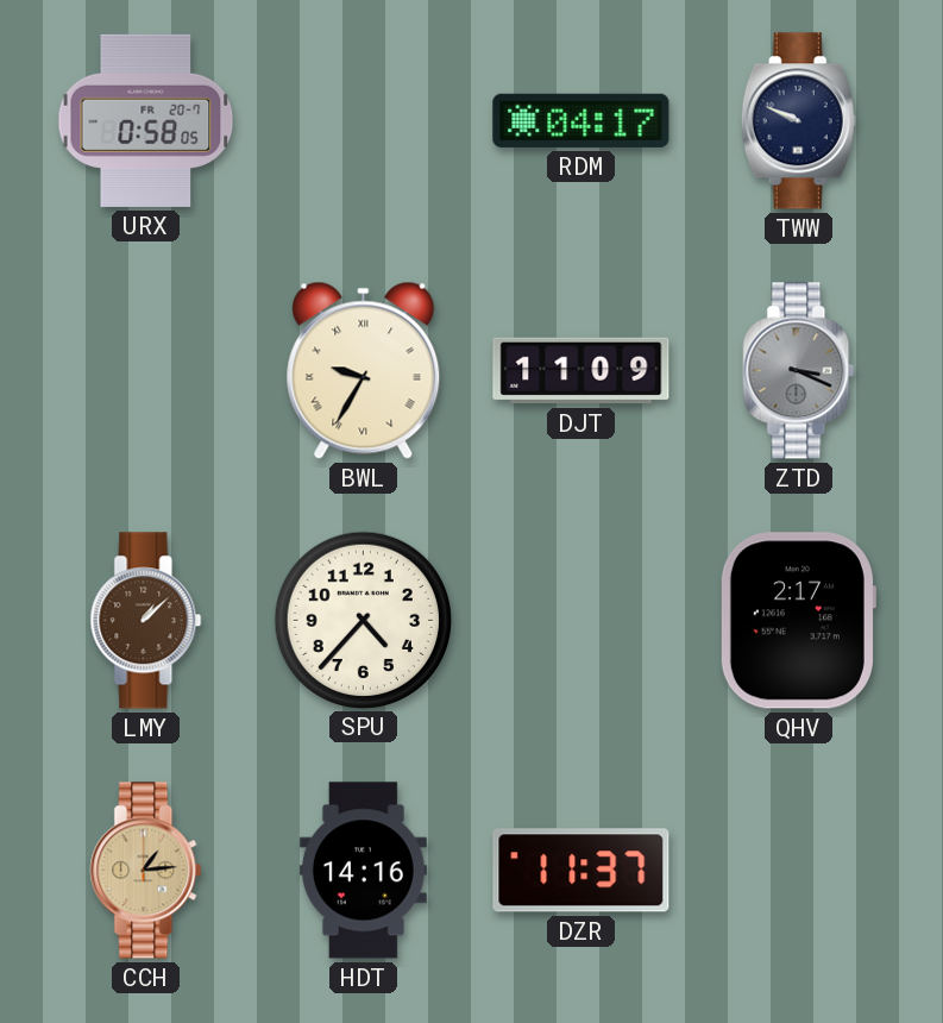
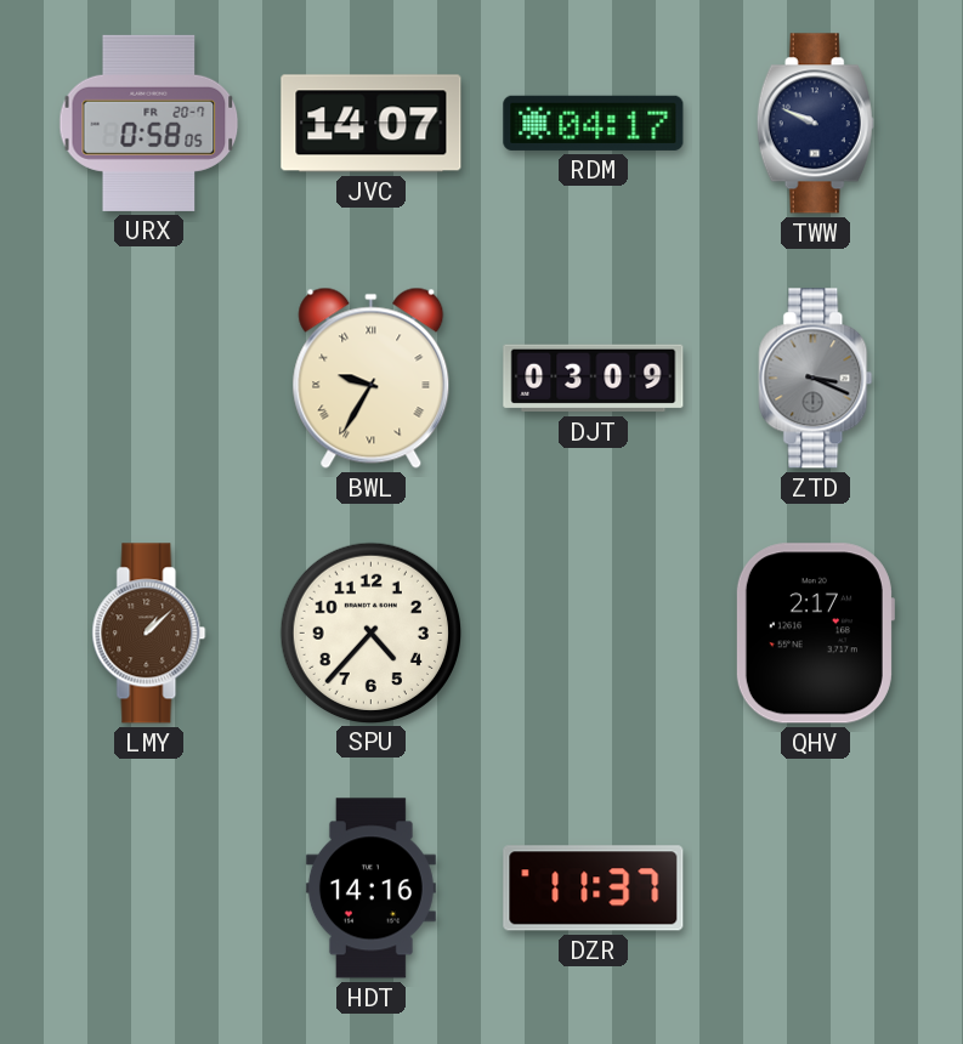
JVC: none -> 14:07
DJT: 11:09 -> 03:09
CCH: 1:14 -> none
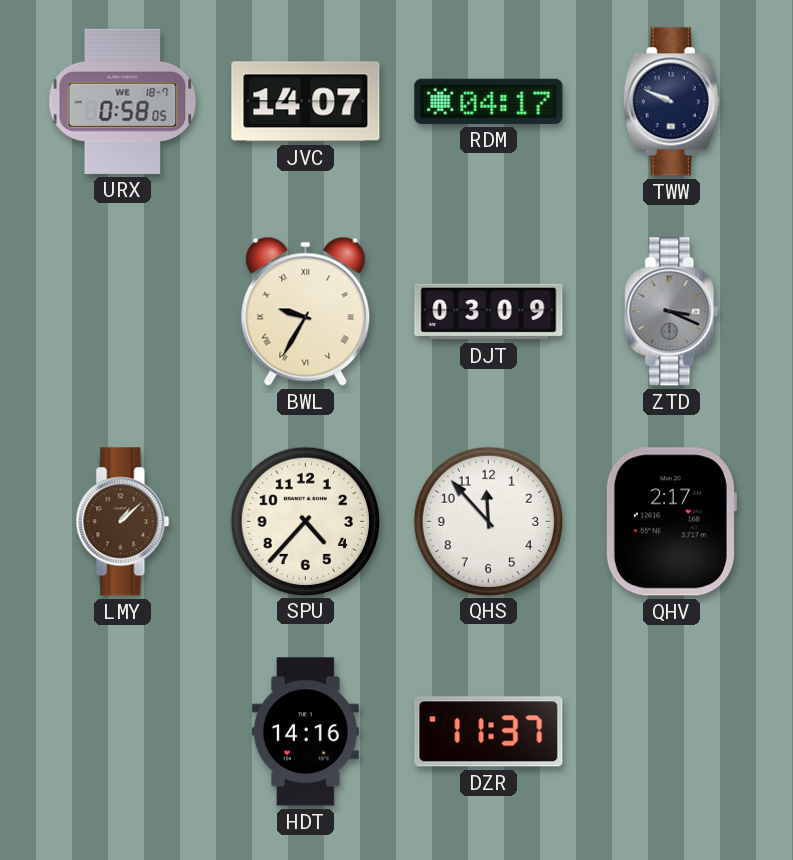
URX date: FR 20-7 -> WE 18-7
QHS: none -> 11:53
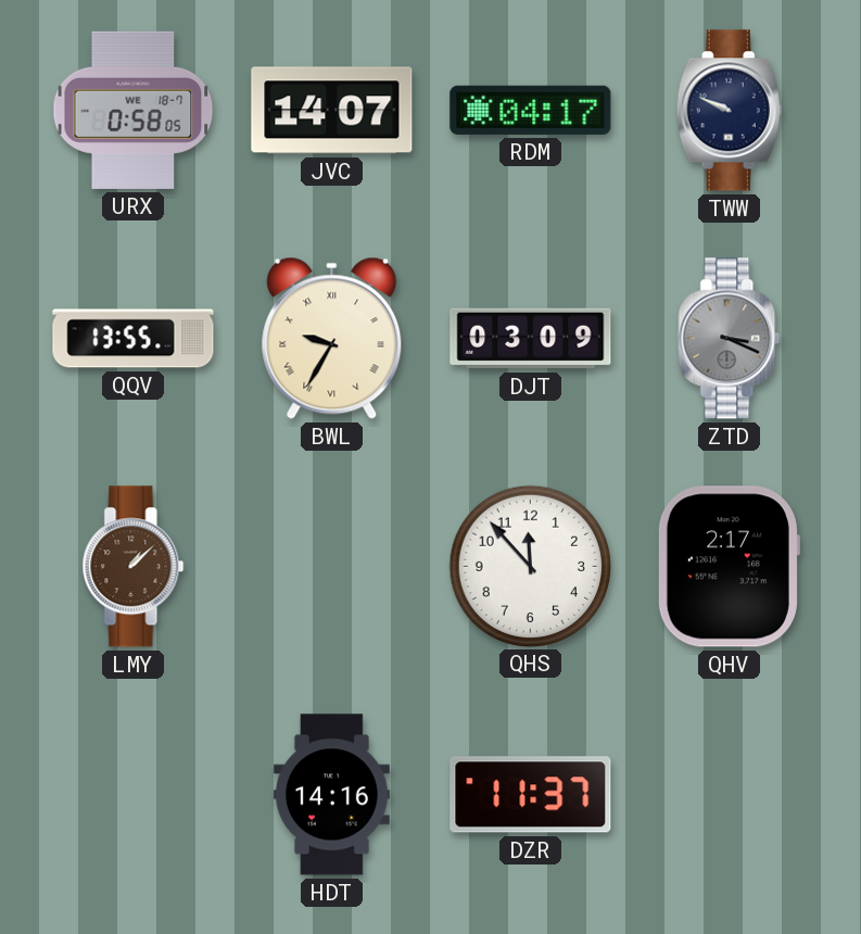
QQV: none -> 13:55
SPU: 4:37 -> none
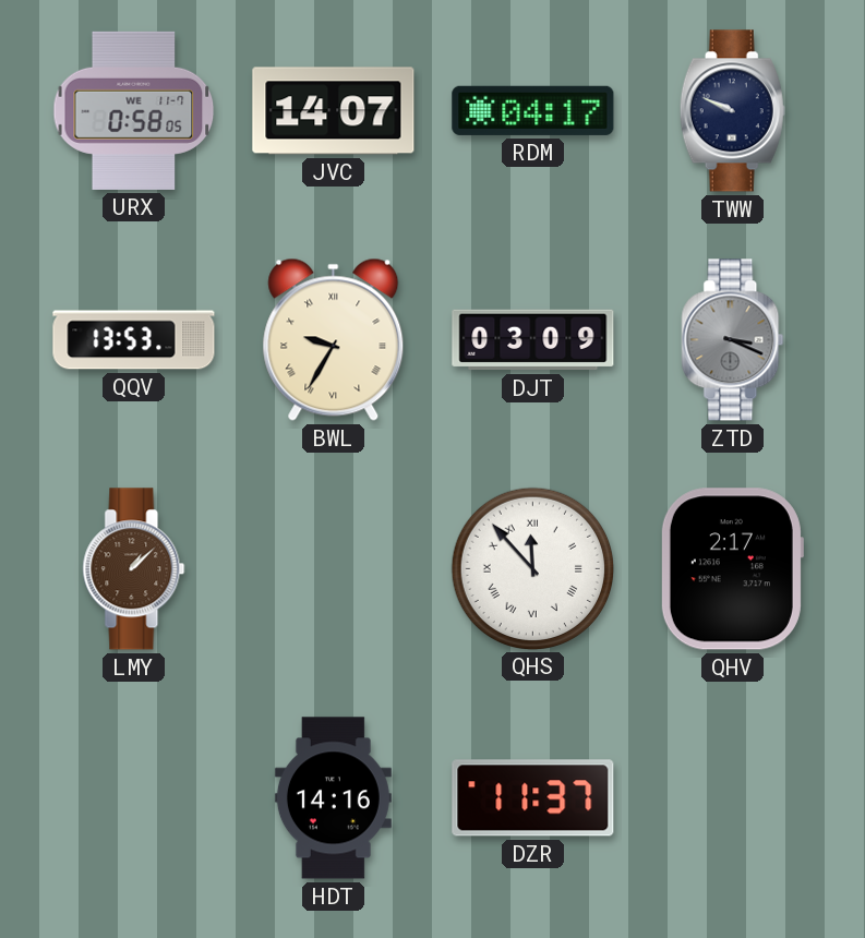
URX date: WE 18-7 -> WE 11-7
QQV: 13:55 -> 13:53
QHS numerals: Arabic -> Roman
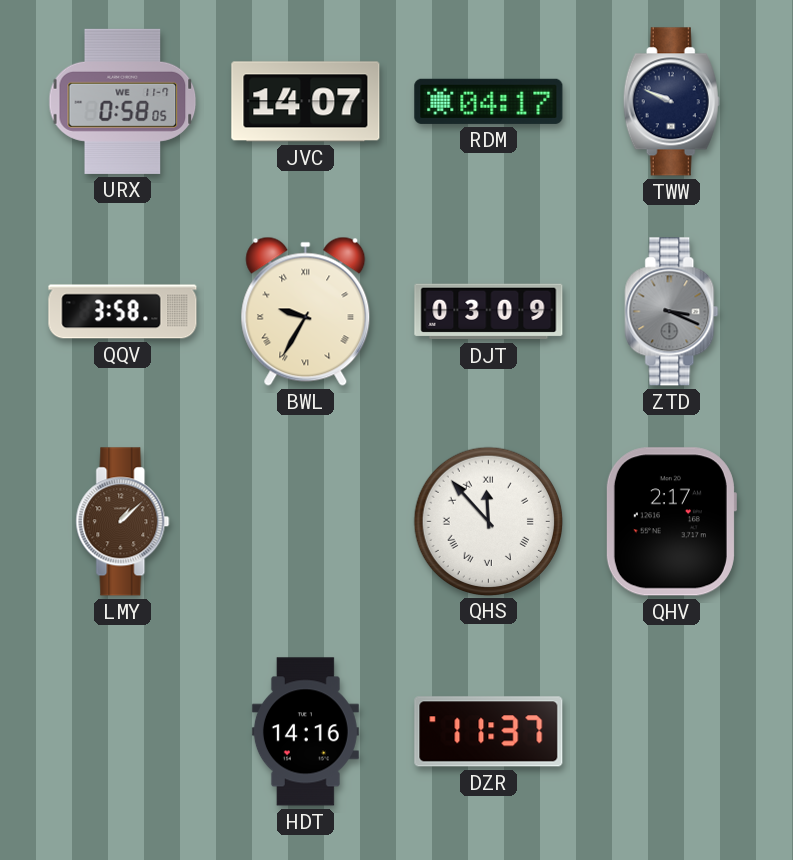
QQV: 13:53 -> 3:58
